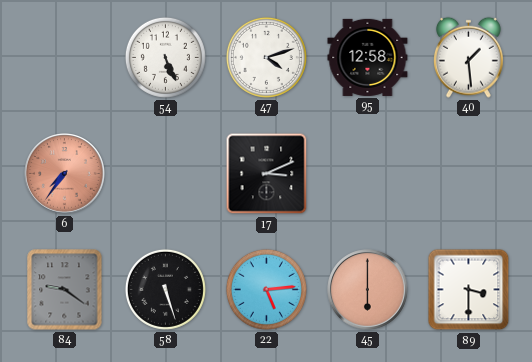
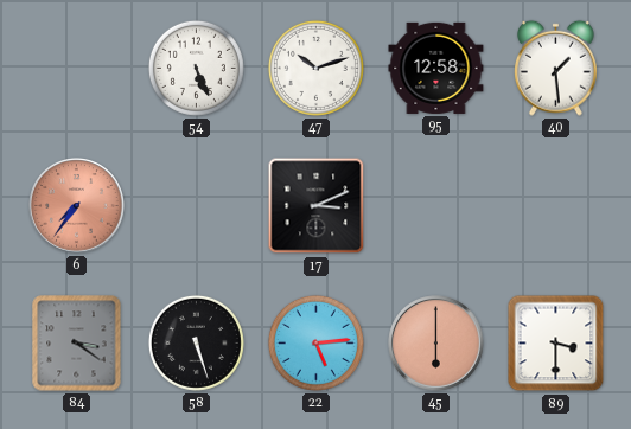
47: 4:12 -> 10:12
84: 9:21 -> 3:21
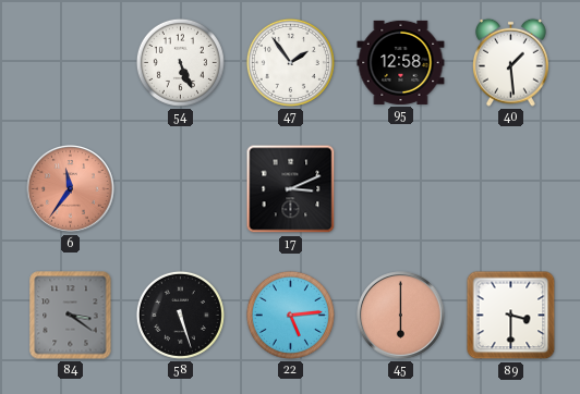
47: 10:12 -> 1:54
6: 7:36 -> 11:36
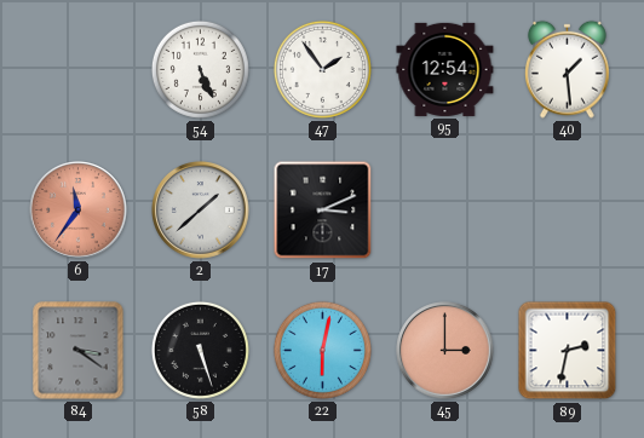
95: 12:58 -> 12:54
2: none -> 1:38
22: 5:14 -> 6:02
45: 6:00 -> 3:00
89: 3:30 -> 2:32
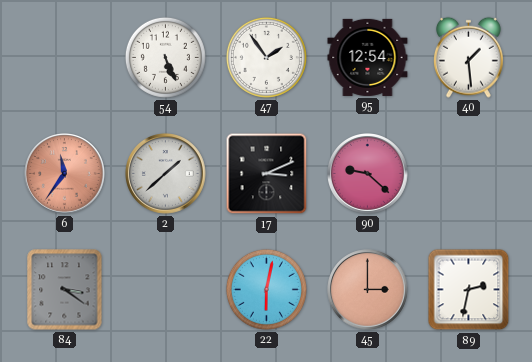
90: none -> 9:22
58: 5:27 -> none
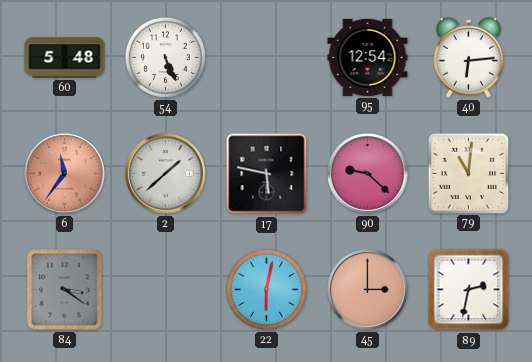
60: none -> 5:48
47: 1:54 -> none
40: 1:29 -> 6:14
17: 3:11 -> 5:47
79: none -> 11:01
